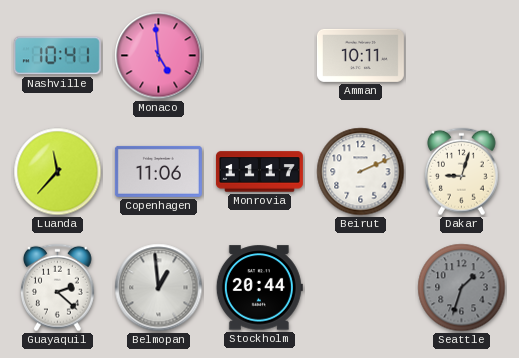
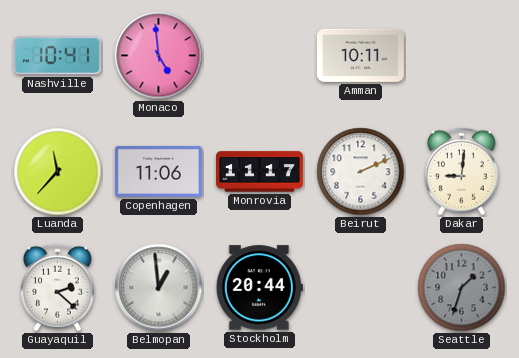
Dakar: 9:03 -> 9:01
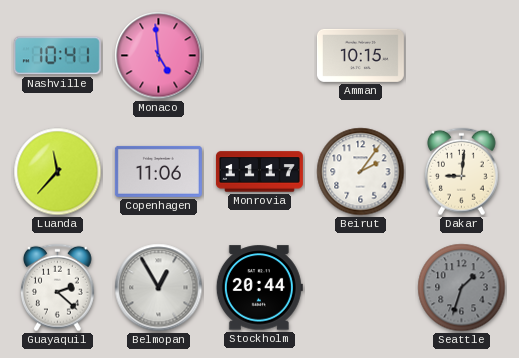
Amman: 10:11 -> 10:15
Beirut: 2:11 -> 2:06
Belmopan: 12:59 -> 12:55
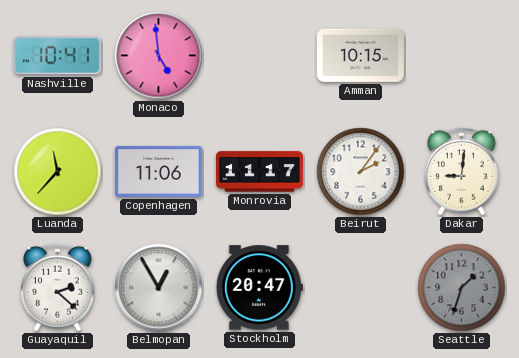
Stockholm: 20:44 -> 20:47
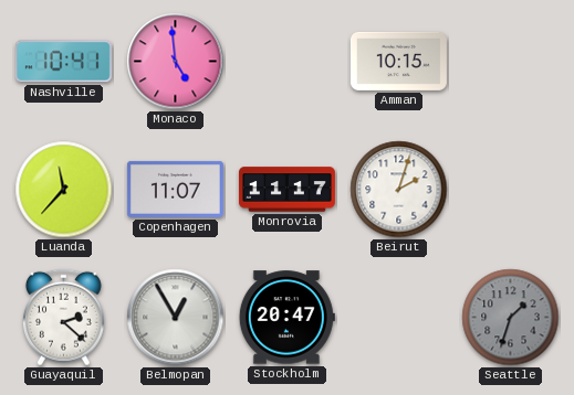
Copenhagen: 11:06 -> 11:07
Beirut: 2:06 -> 2:03
Dakar: 9:01 -> none
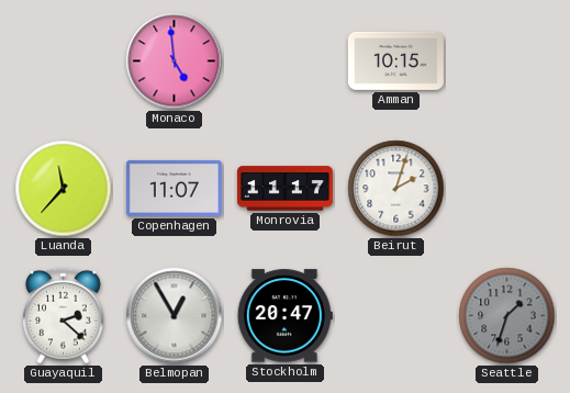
Nashville: 10:41 -> none
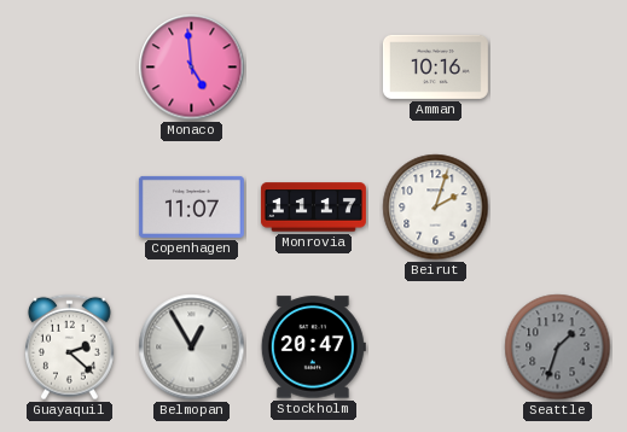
Amman: 10:15 -> 10:16
Luanda: 11:37 -> none
